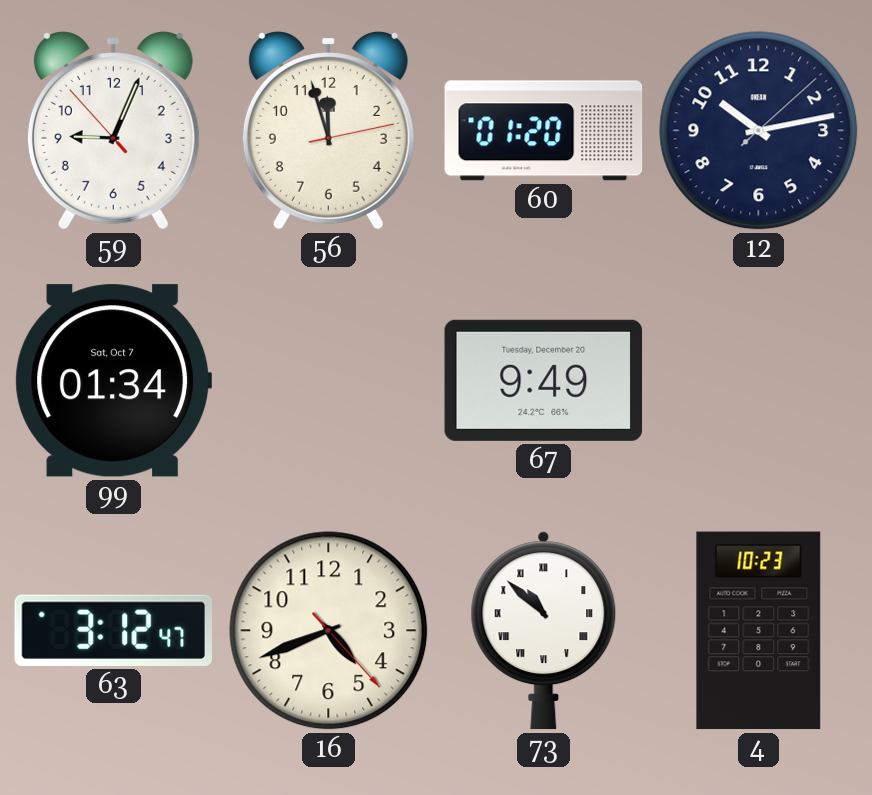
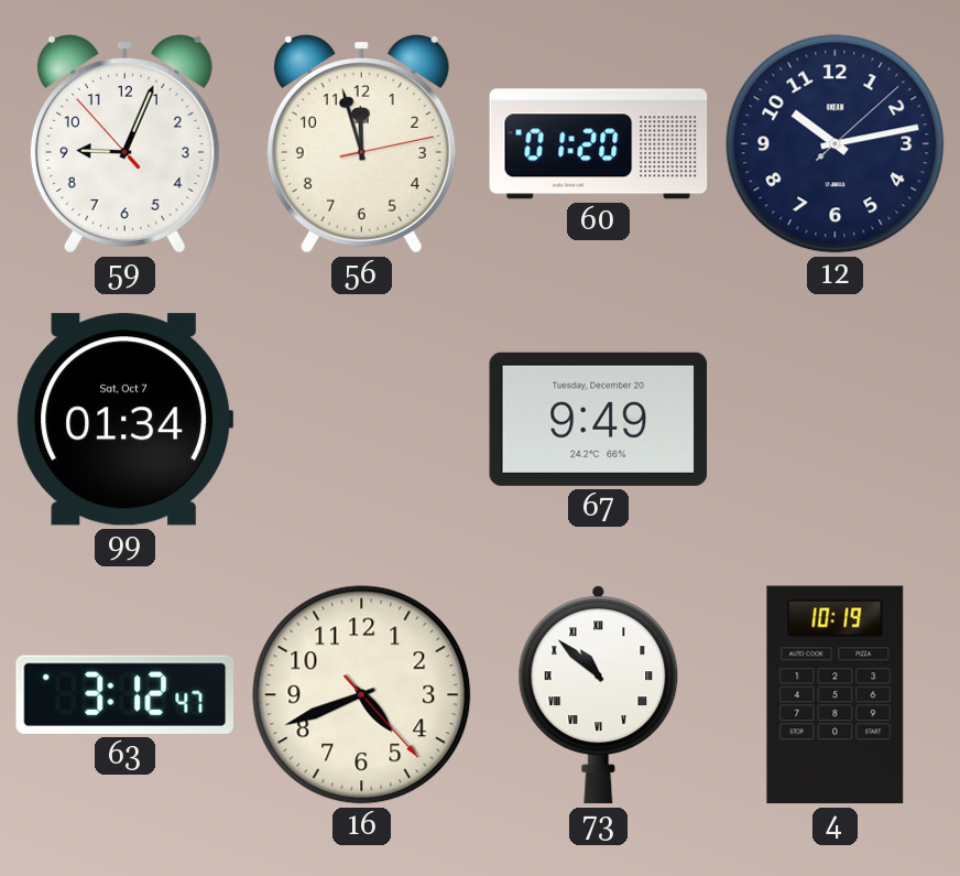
4: 10:23 -> 10:19
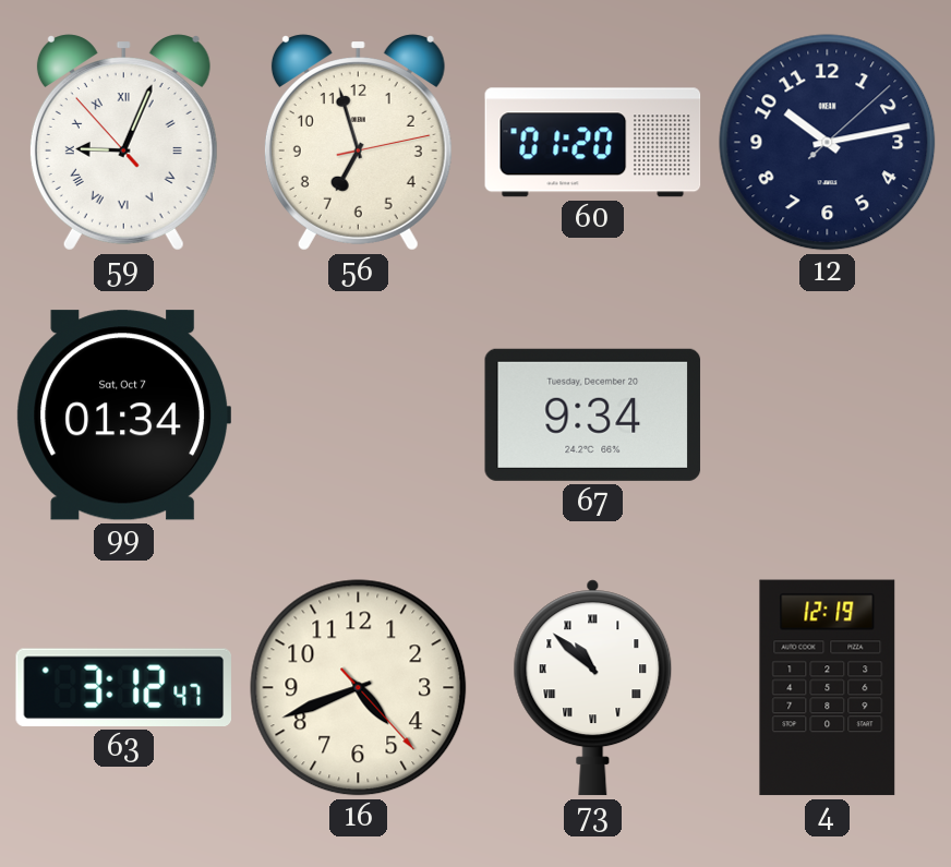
59 numerals: Arabic -> Roman
56: 11:57 -> 6:57
67: 9:49 -> 9:34
4: 10:19 -> 12:19
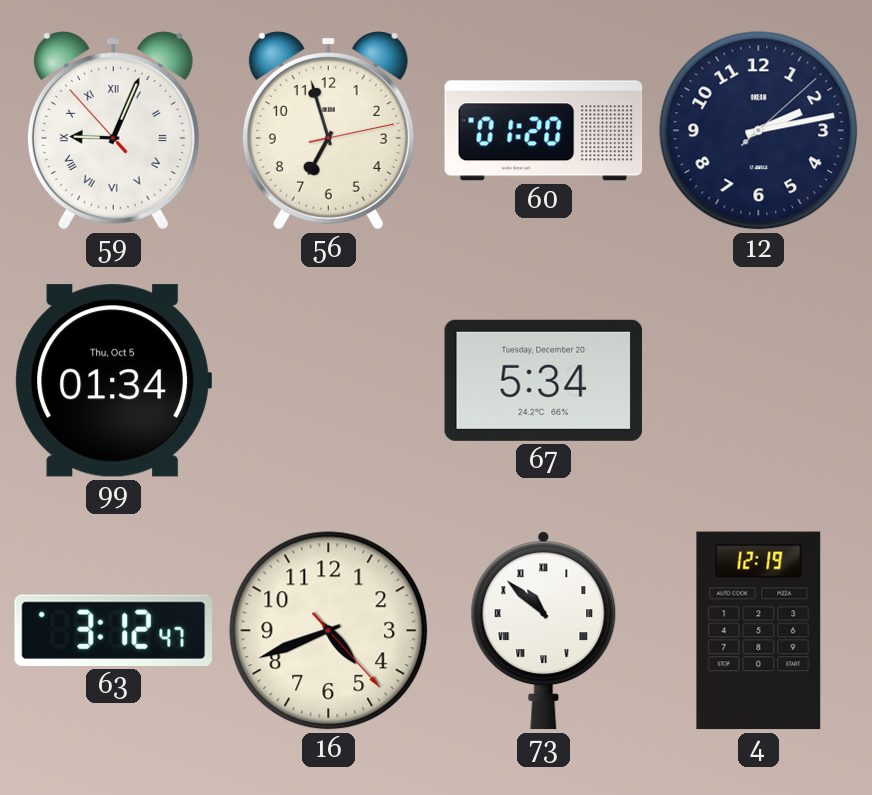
12: 10:13 -> 2:13
99 date: Sat, Oct 7 -> Thu, Oct 5
67: 9:34 -> 5:34
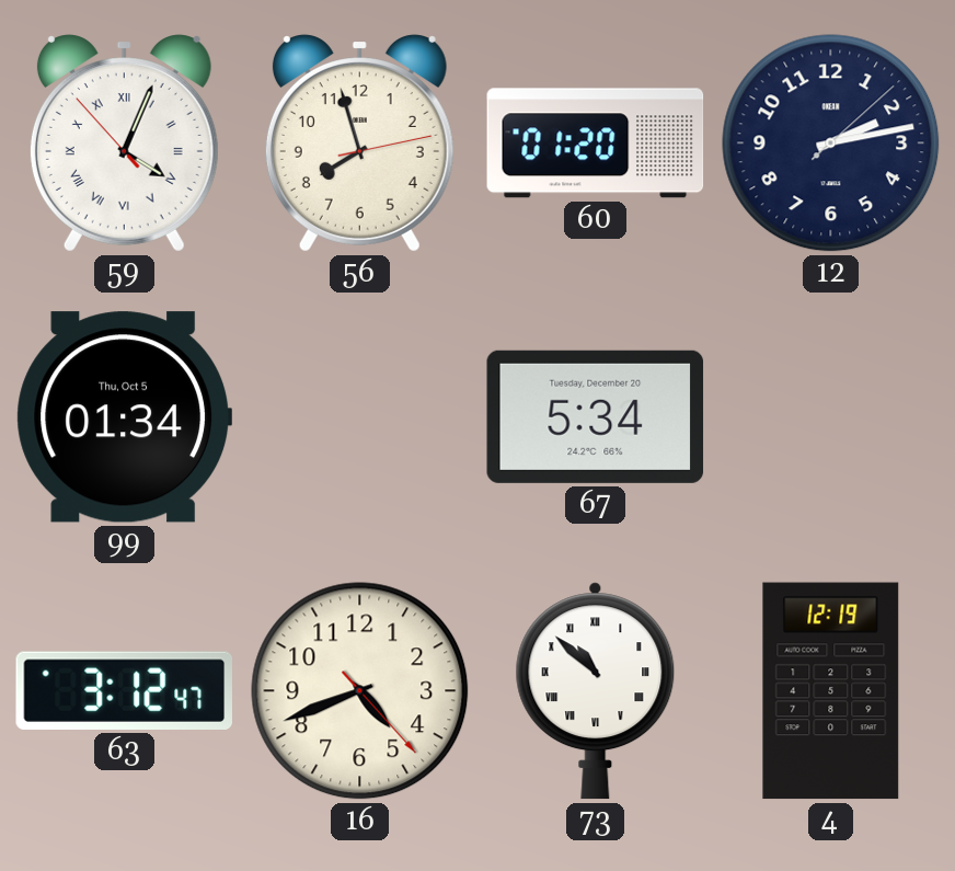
59: 9:03 -> 4:03
56: 6:57 -> 7:57
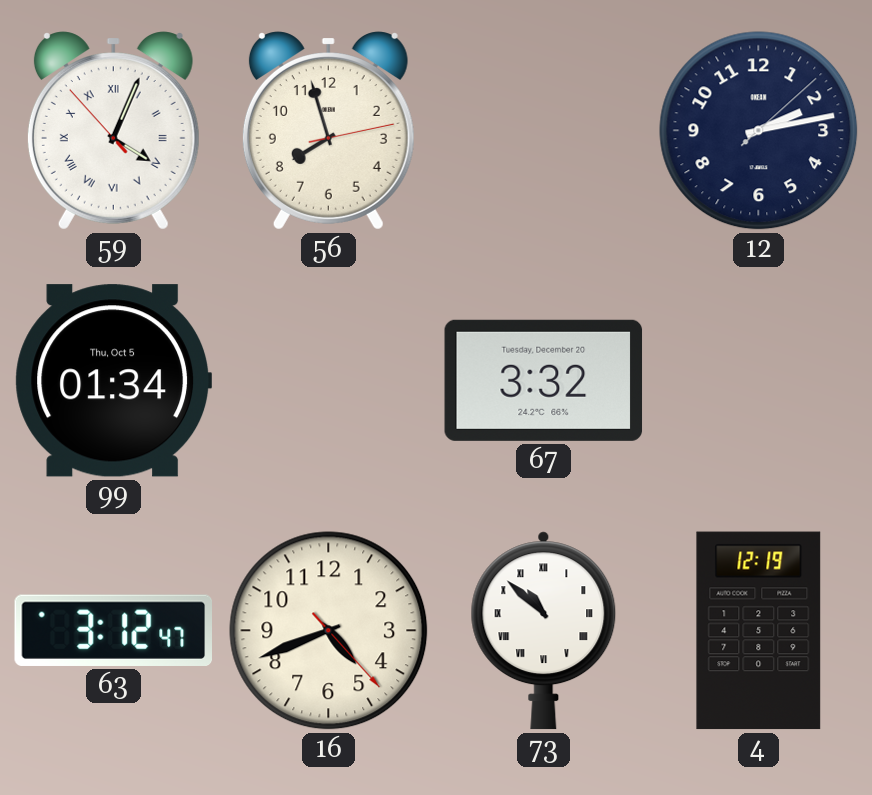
60: 01:20 -> none
67: 5:34 -> 3:32
